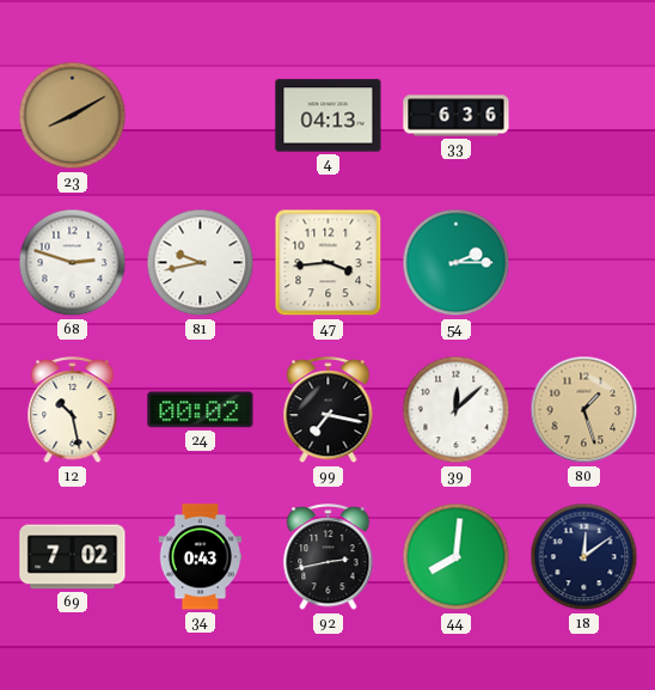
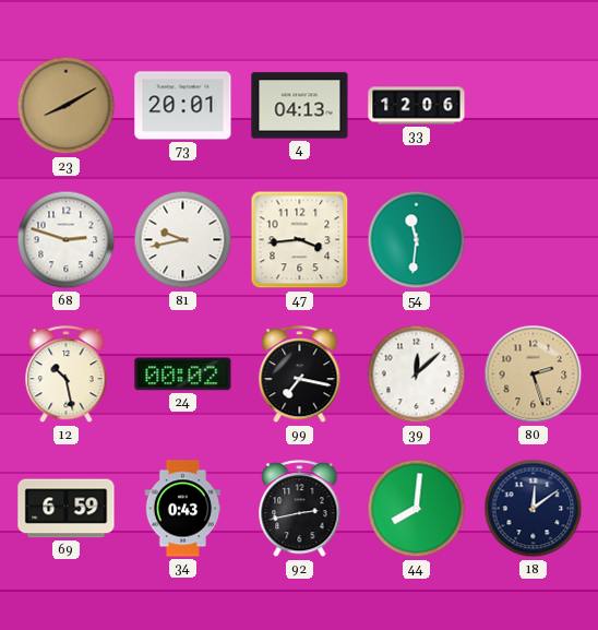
73: none -> 20:01
33: 6:36 -> 12:06
54: 2:15 -> 11:31
80: 1:27 -> 2:27
69: 7:02 -> 6:59
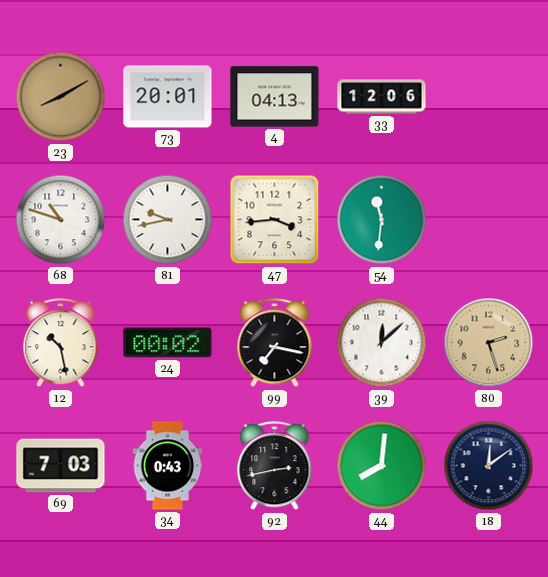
68: 2:48 -> 10:48
69: 6:59 -> 7:03
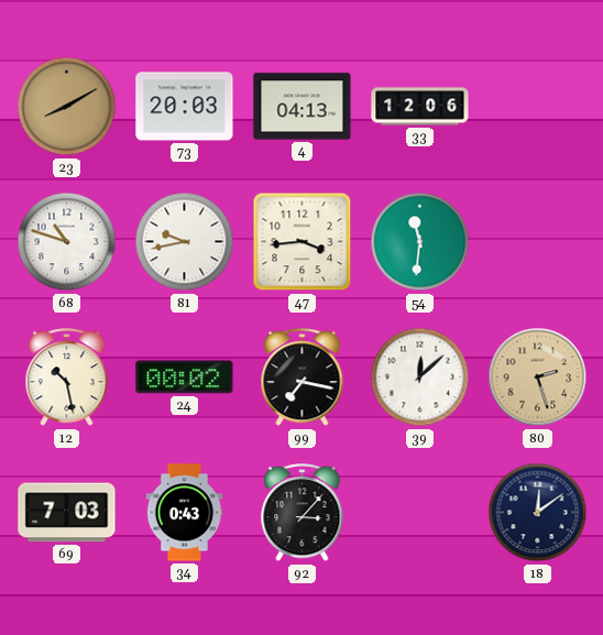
73: 20:01 -> 20:03
92: 2:43 -> 3:07
44: 8:01 -> none
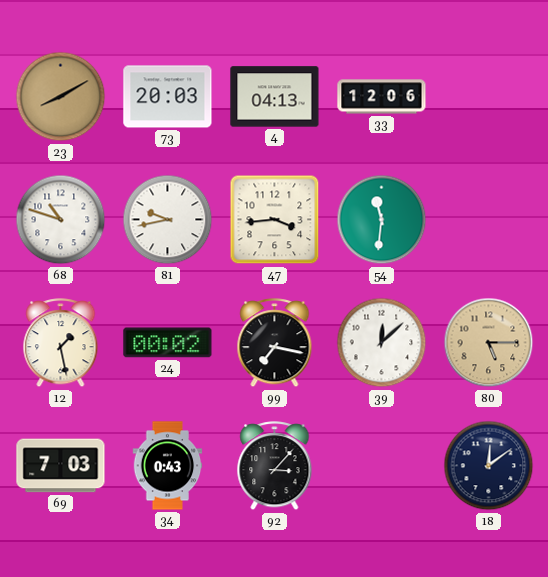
12: 10:28 -> 1:28
80: 2:27 -> 5:15
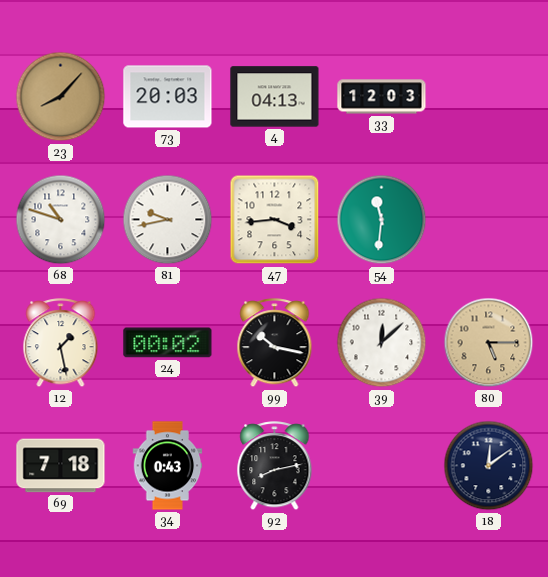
23: 8:10 -> 8:07
33: 12:06 -> 12:03
99: 7:17 -> 10:17
69: 7:03 -> 7:18
92: 3:07 -> 8:13
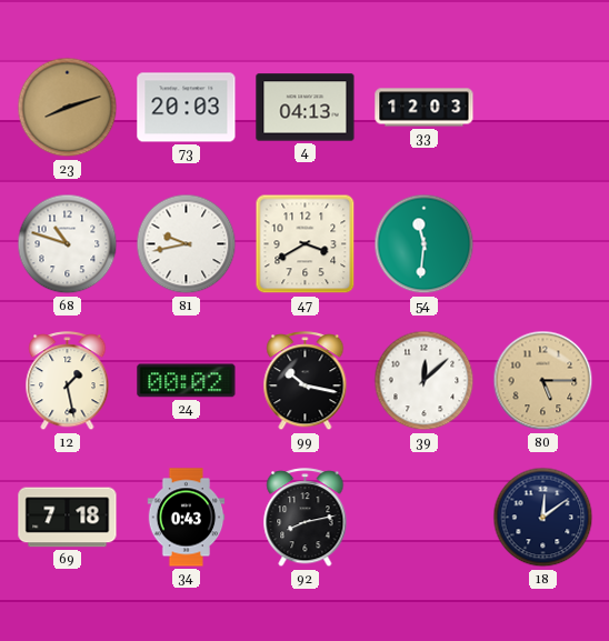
23: 8:07 -> 8:12
47: 3:44 -> 3:40
